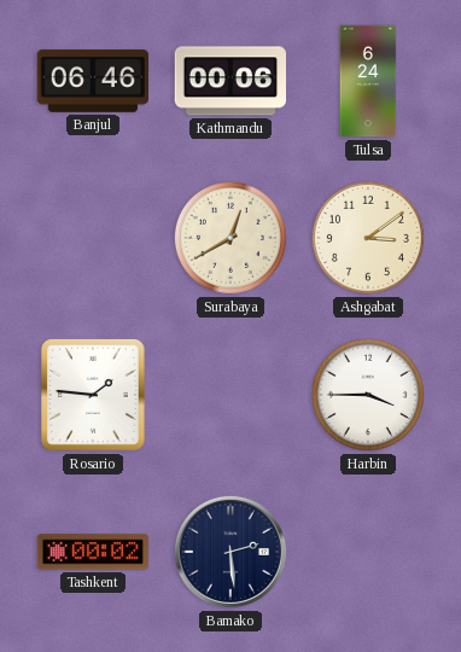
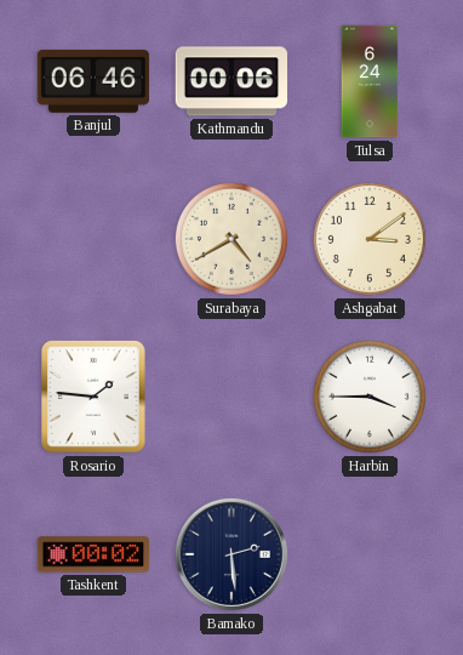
Surabaya: 12:40 -> 4:40
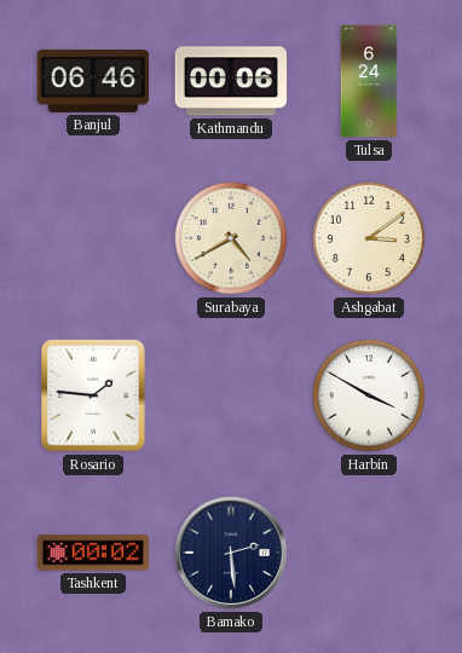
Harbin: 3:45 -> 3:50
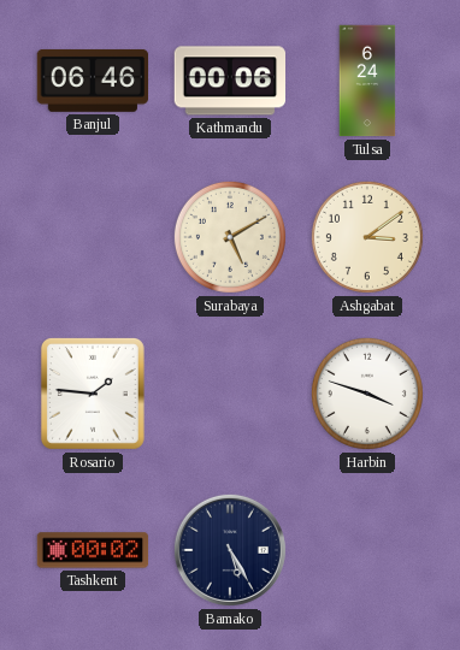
Surabaya: 4:40 -> 5:10
Harbin: 3:50 -> 3:48
Bamako: 2:29 -> 5:25
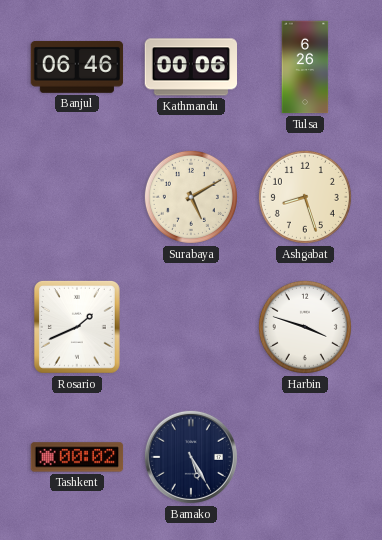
Tulsa: 6:24 -> 6:26
Ashgabat: 3:09 -> 8:27
Rosario: 1:46 -> 1:41
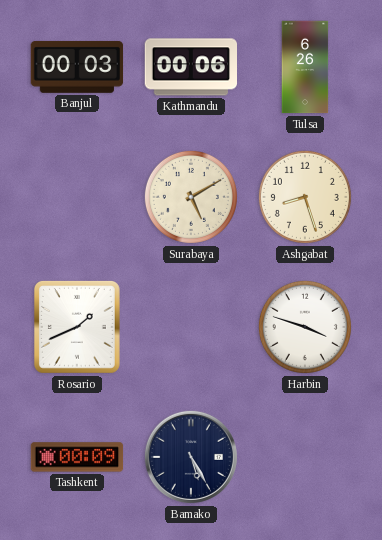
Banjul: 06:46 -> 00:03
Tashkent: 00:02 -> 00:09
